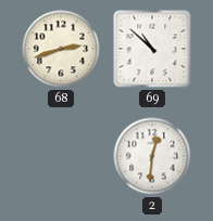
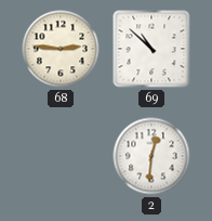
68: 2:42 -> 2:46
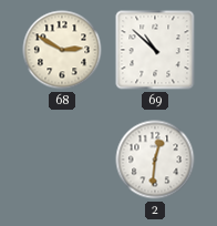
68: 2:46 -> 2:50
